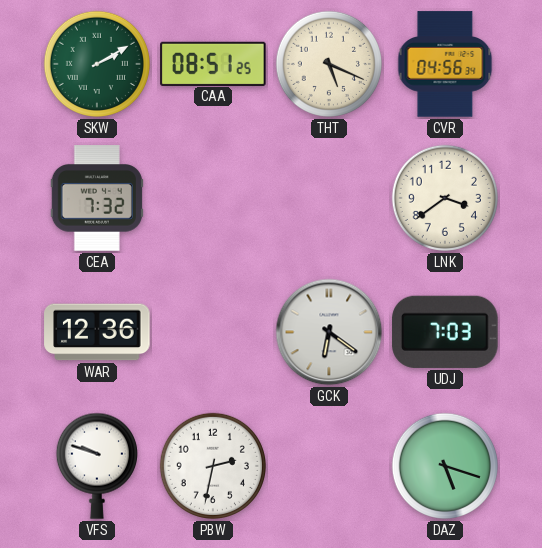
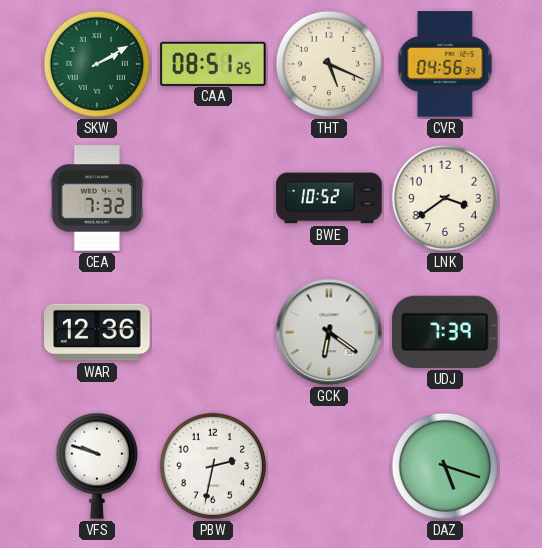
BWE: none -> 10:52
UDJ: 7:03 -> 7:39
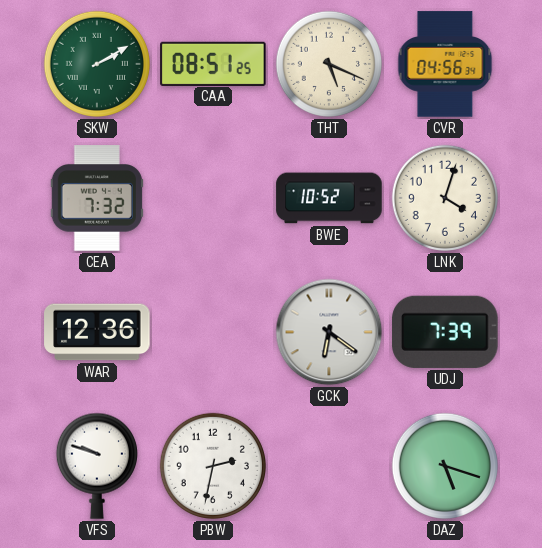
LNK: 3:39 -> 4:03
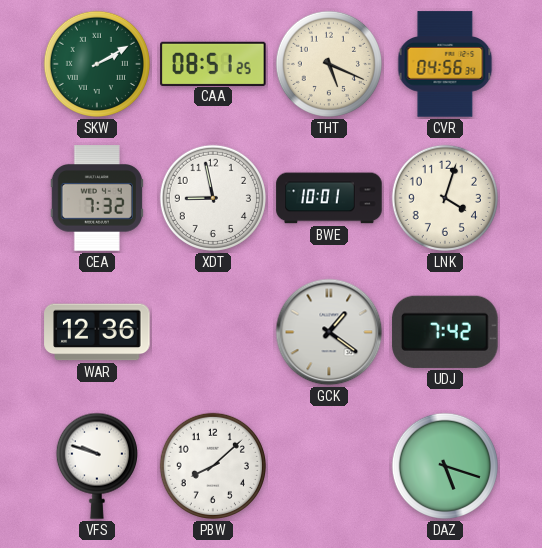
XDT: none -> 8:58
BWE: 10:52 -> 10:01
GCK: 6:21 -> 1:21
UDJ: 7:39 -> 7:42
PBW: 2:32 -> 8:08
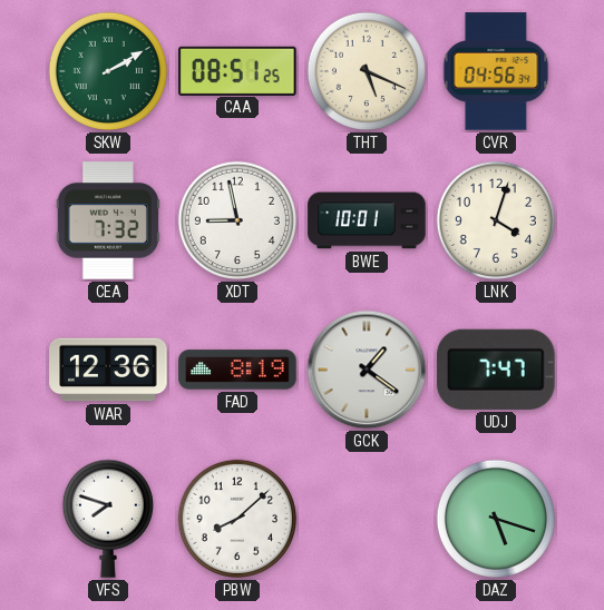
FAD: none -> 8:19
UDJ: 7:42 -> 7:47
VFS: 9:48 -> 7:48
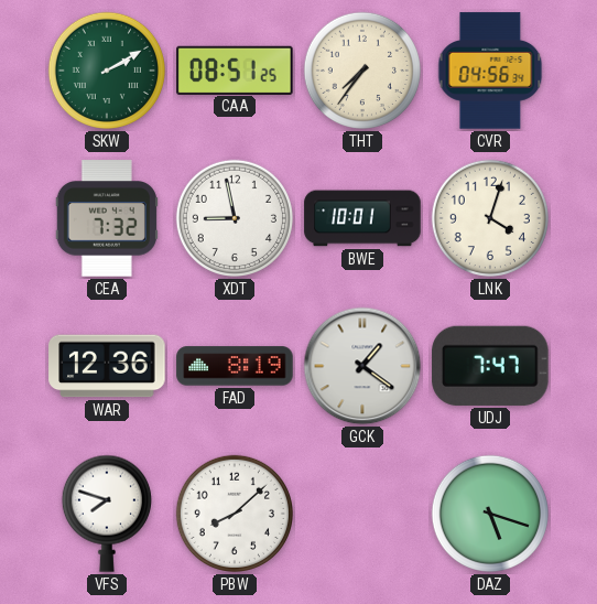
THT: 5:19 -> 7:36
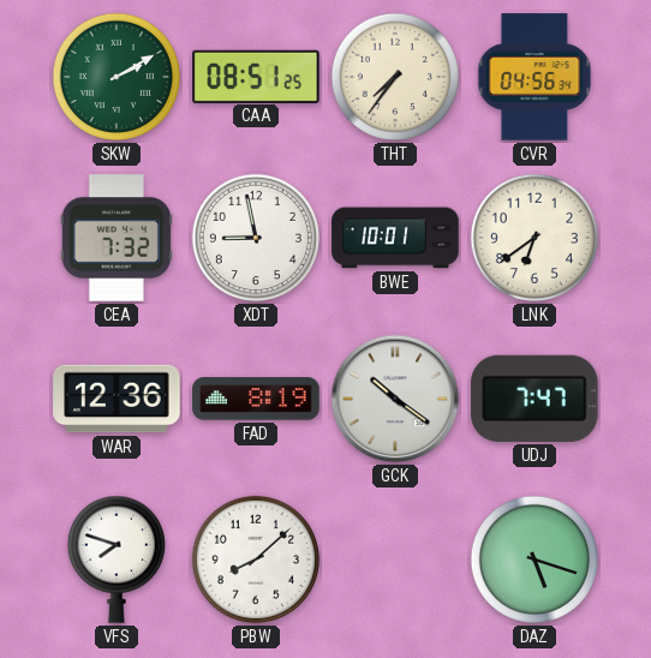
LNK: 4:03 -> 6:39
GCK: 1:21 -> 10:21
